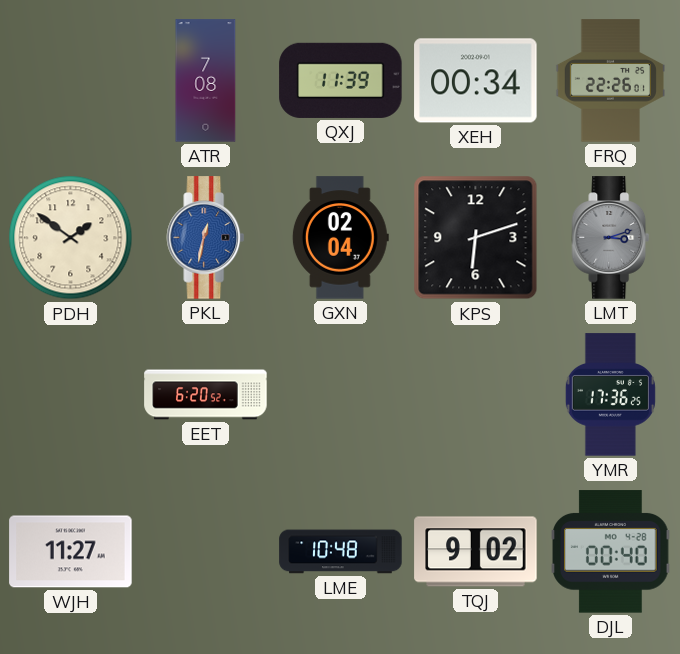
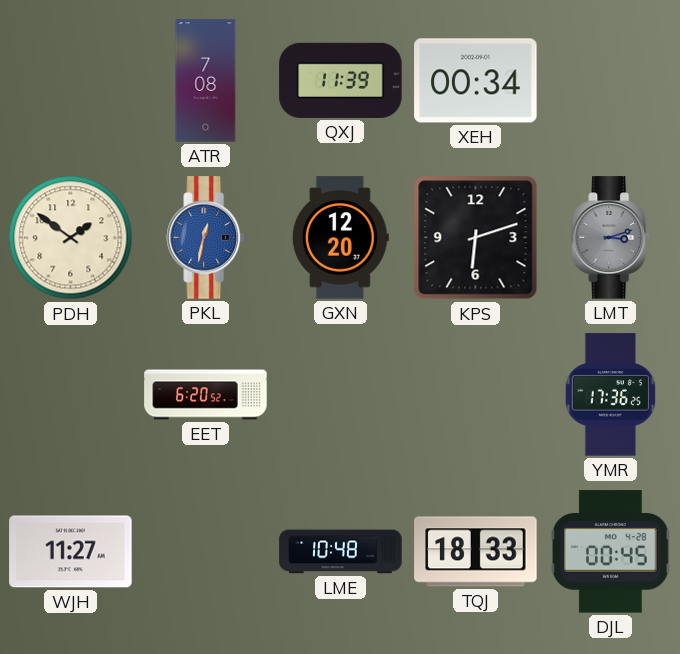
FRQ: 22:26 -> none
GXN: 02:04 -> 12:20
TQJ: 9:02 -> 18:33
DJL: 00:40 -> 00:45
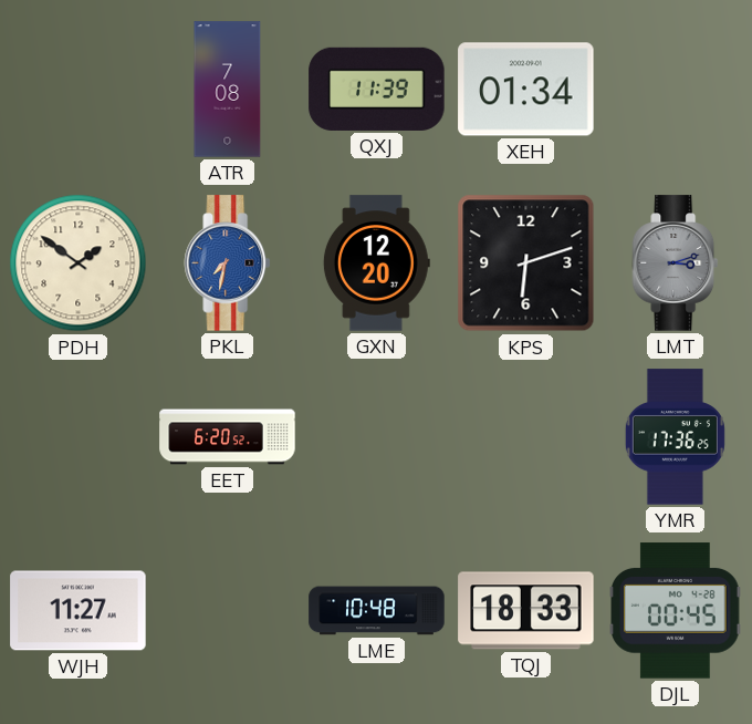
XEH: 00:34 -> 01:34
PKL: 12:32 -> 7:32
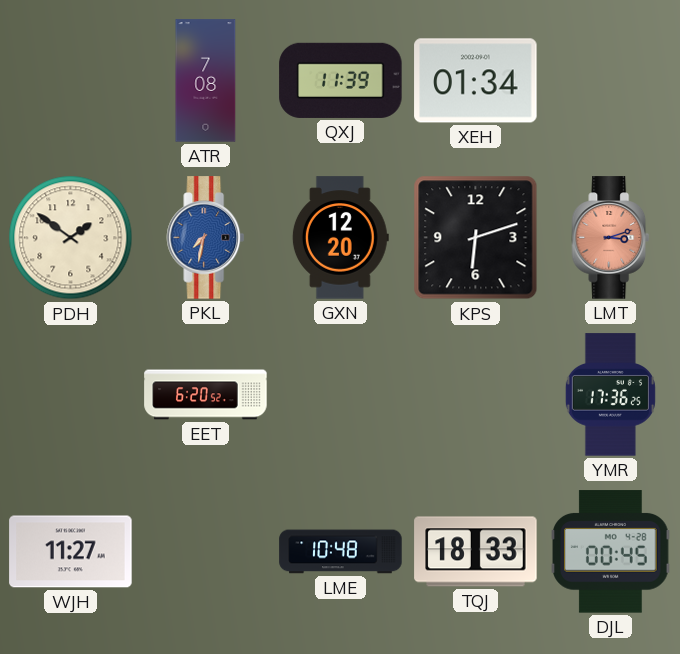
LMT dial: grey -> salmon
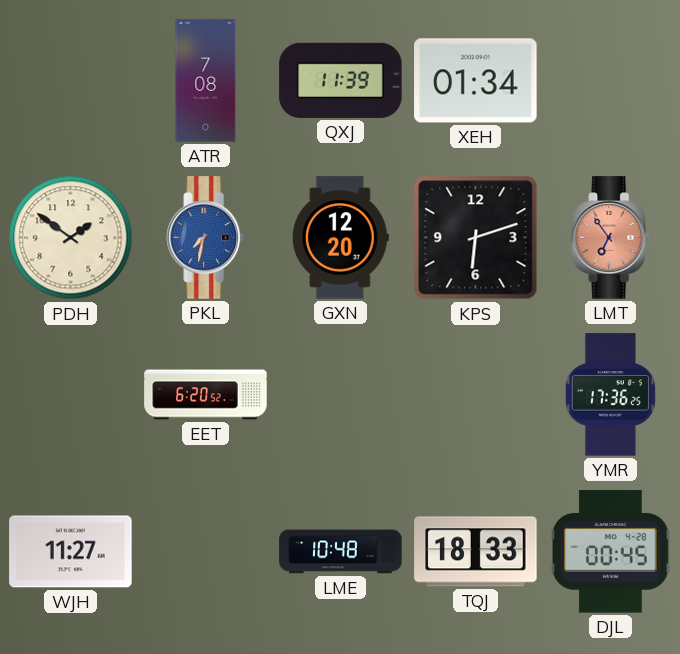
LMT: 3:12 -> 6:54
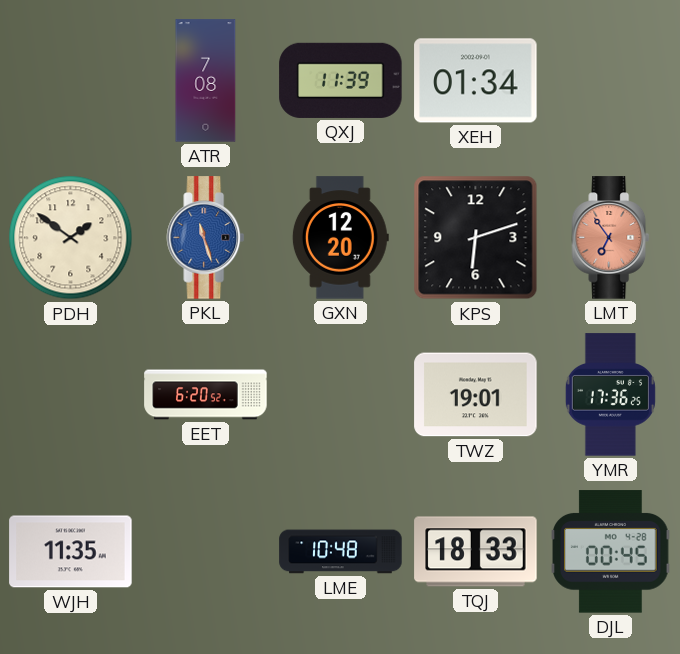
PKL: 7:32 -> 11:27
TWZ: none -> 19:01
WJH: 11:27 -> 11:35
